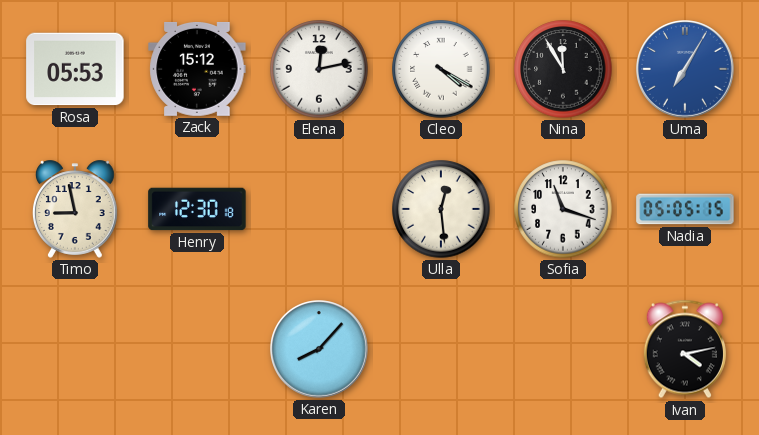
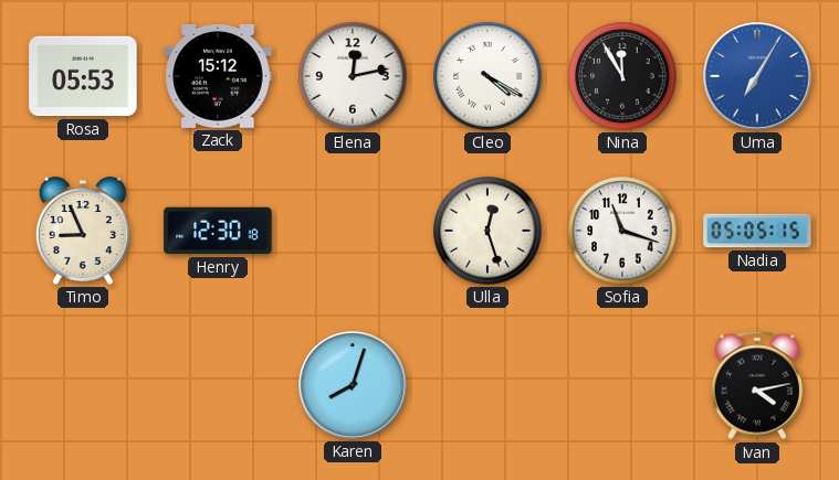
Timo: 8:58 -> 8:56
Ulla: 12:29 -> 12:27
Karen: 8:07 -> 8:03
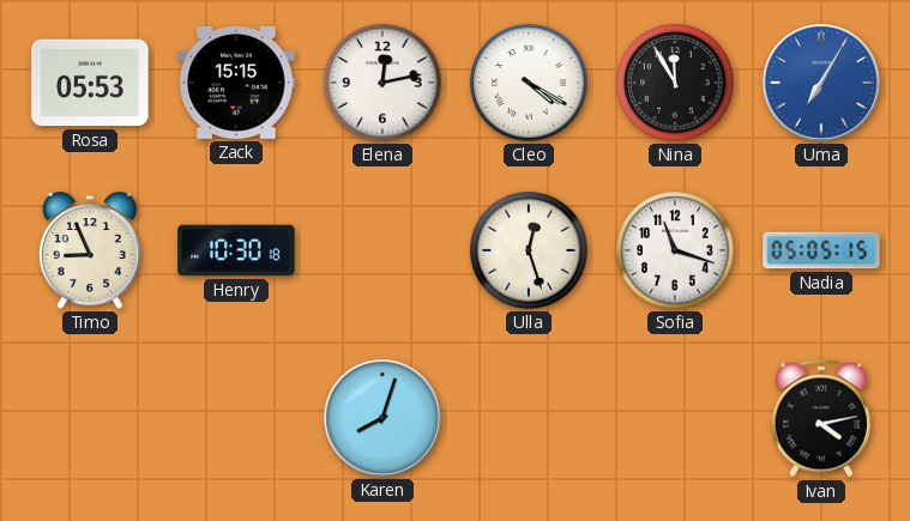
Zack: 15:12 -> 15:15
Henry: 12:30 -> 10:30
